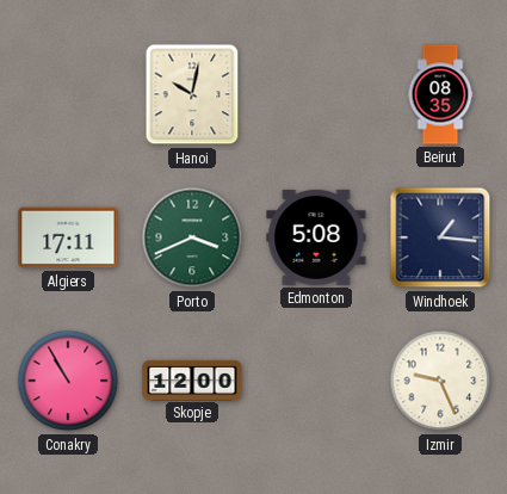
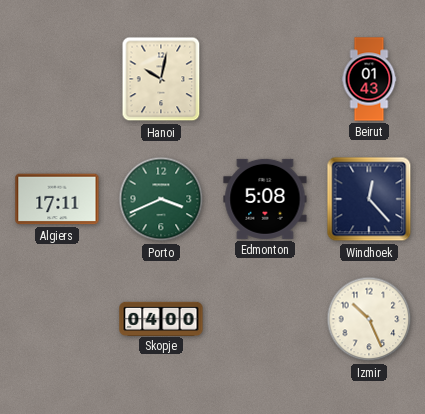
Beirut: 08:35 -> 01:43
Windhoek: 1:16 -> 12:23
Conakry: 10:55 -> none
Skopje: 12:00 -> 04:00
Izmir: 9:26 -> 10:26
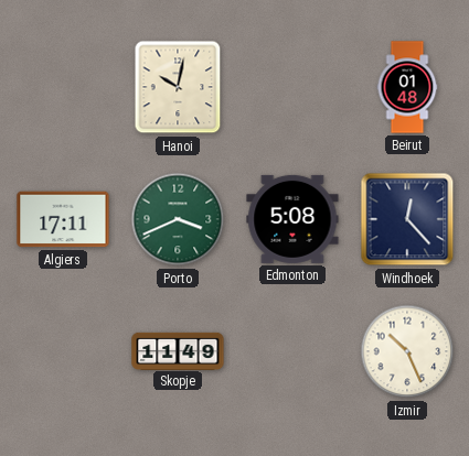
Beirut: 01:43 -> 01:48
Skopje: 04:00 -> 11:49
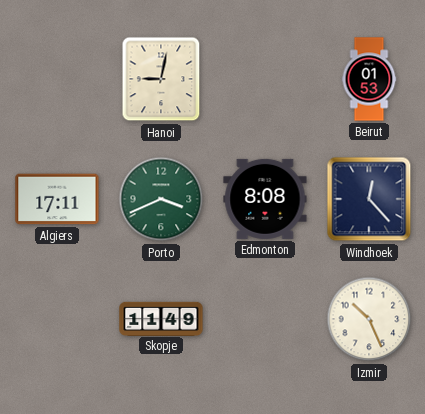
Hanoi: 10:02 -> 9:02
Beirut: 01:48 -> 01:53
Edmonton: 5:08 -> 8:08
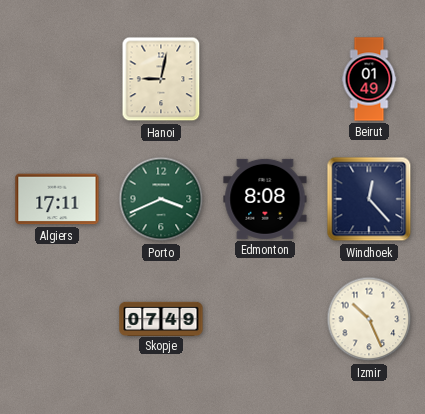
Beirut: 01:53 -> 01:49
Skopje: 11:49 -> 07:49
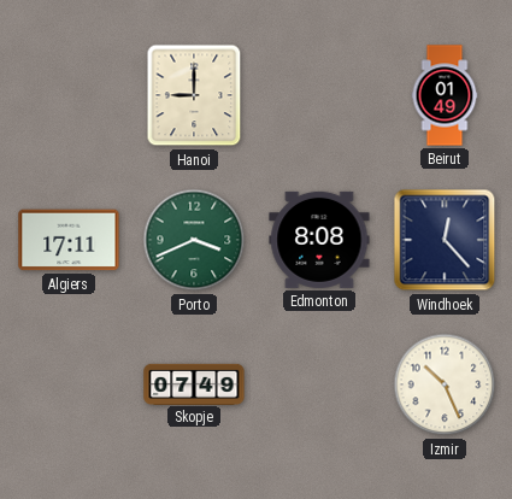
Hanoi: 9:02 -> 9:00
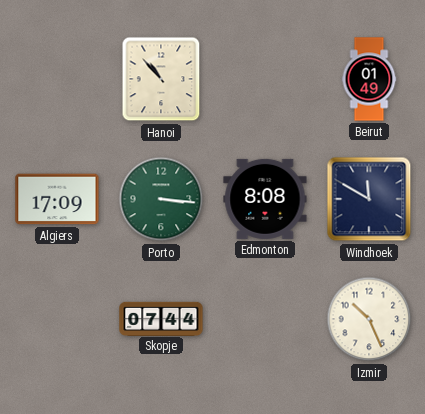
Hanoi: 9:00 -> 10:53
Algiers: 17:11 -> 17:09
Porto: 3:41 -> 3:16
Windhoek: 12:23 -> 11:50
Skopje: 07:49 -> 07:44
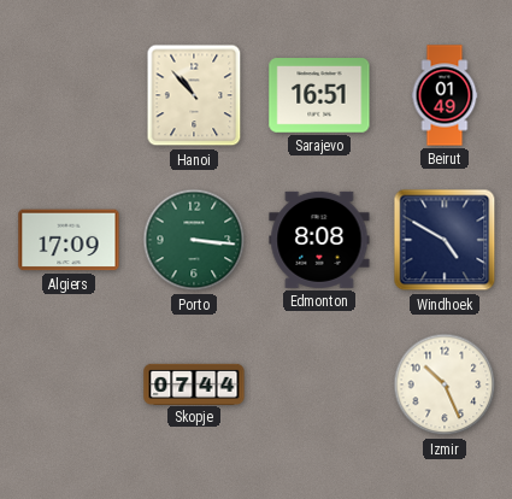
Sarajevo: none -> 16:51
Windhoek: 11:50 -> 4:50
